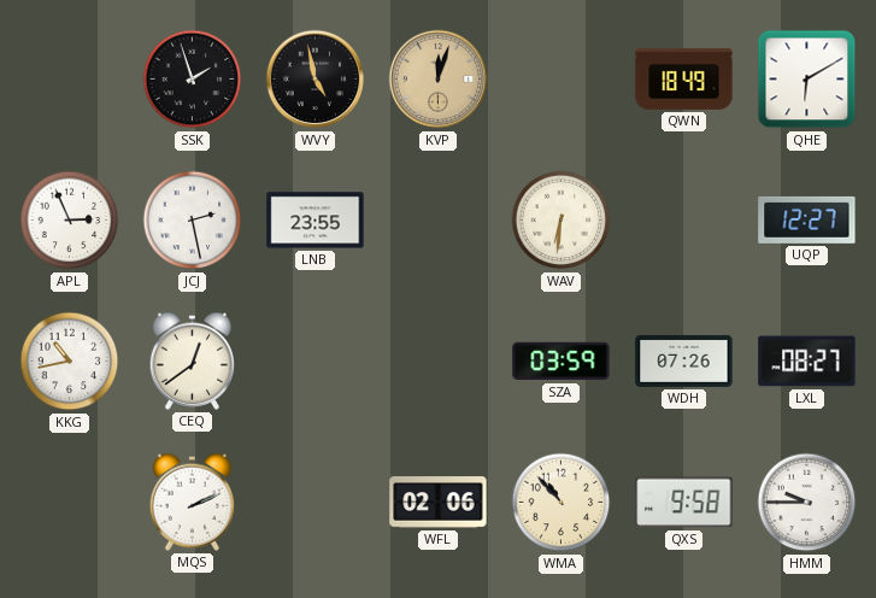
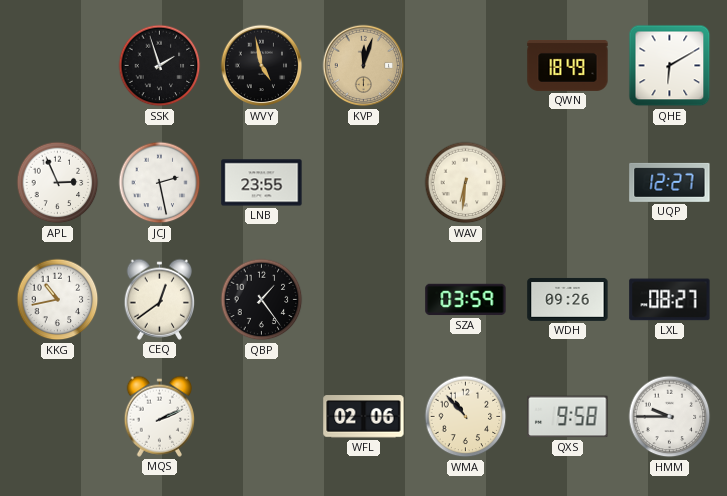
QBP: none -> 1:24
WDH: 07:26 -> 09:26
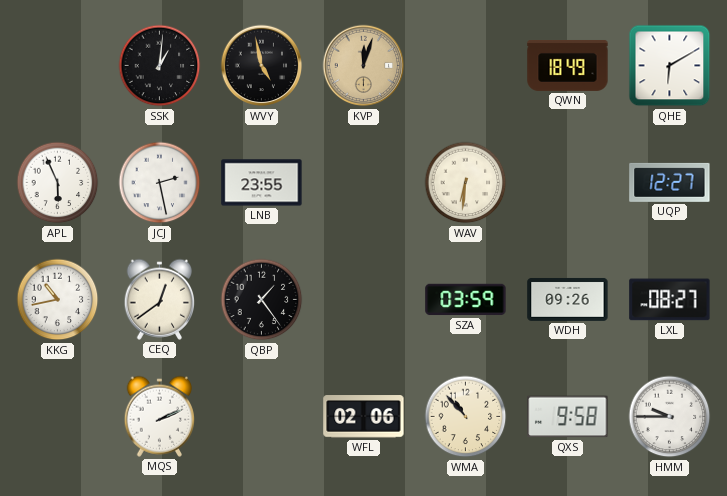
SSK: 1:57 -> 1:01
APL: 2:56 -> 5:56
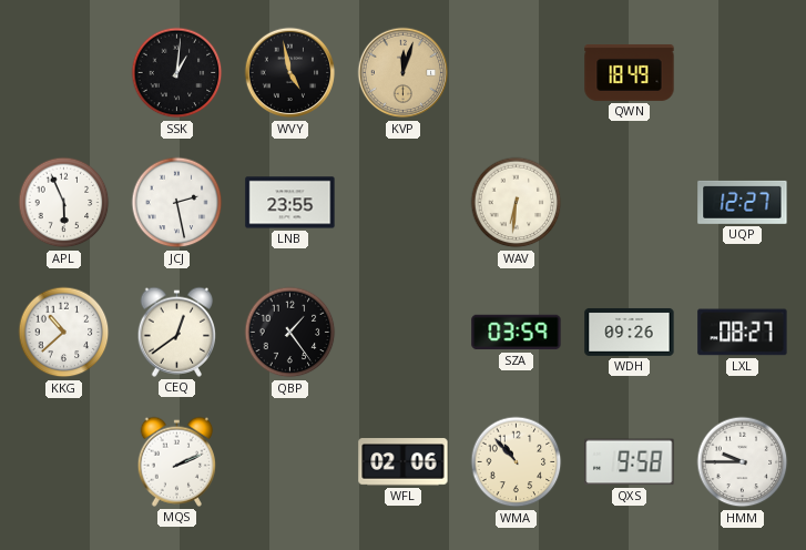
QHE: 6:10 -> none
KKG: 10:43 -> 10:38
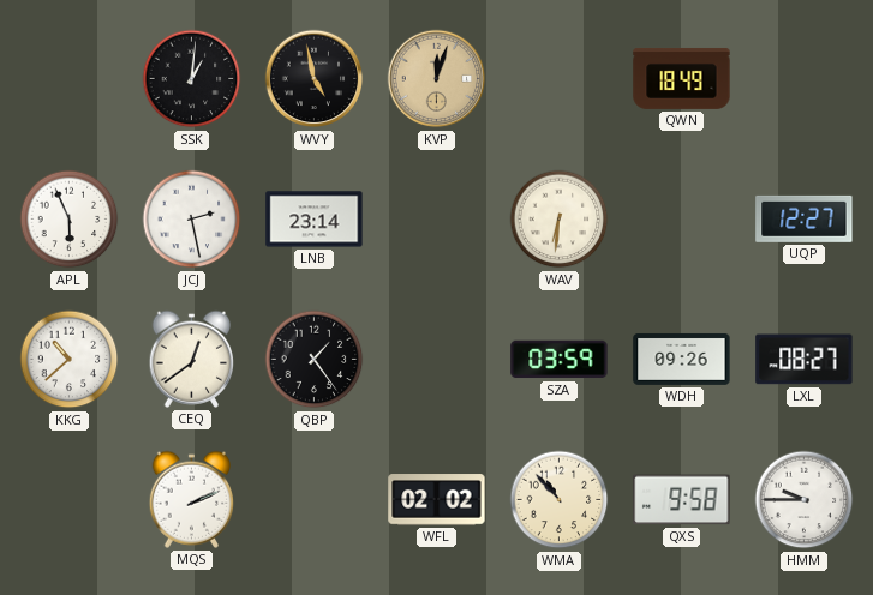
LNB: 23:55 -> 23:14
WFL: 02:06 -> 02:02
